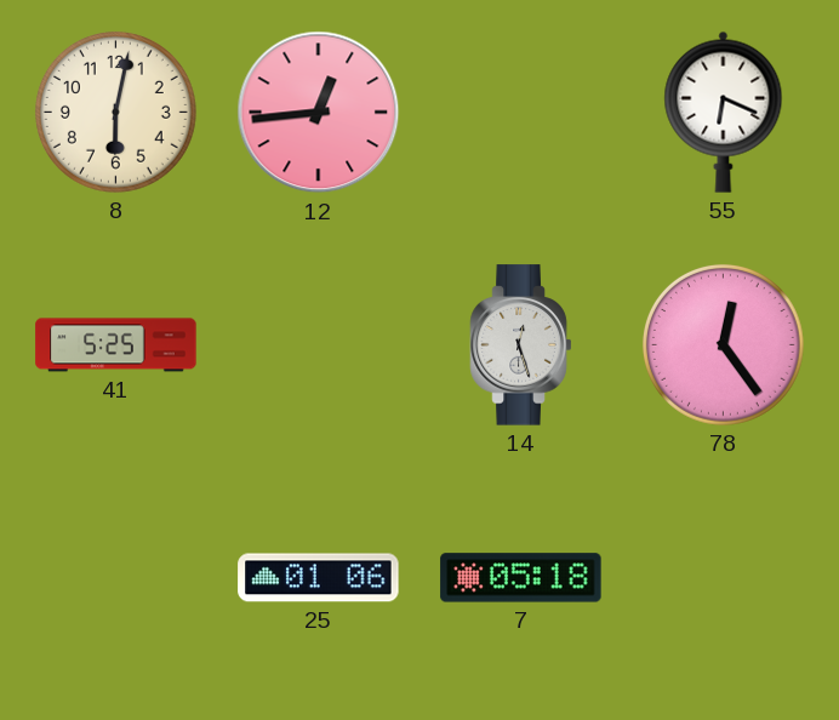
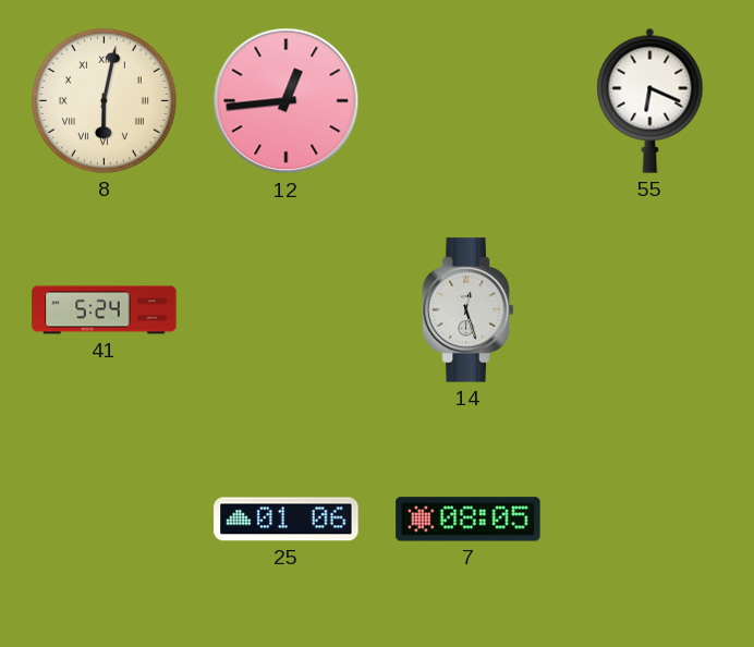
8 numerals: Arabic -> Roman
41: 5:25 -> 5:24
78: 12:24 -> none
7: 05:18 -> 08:05
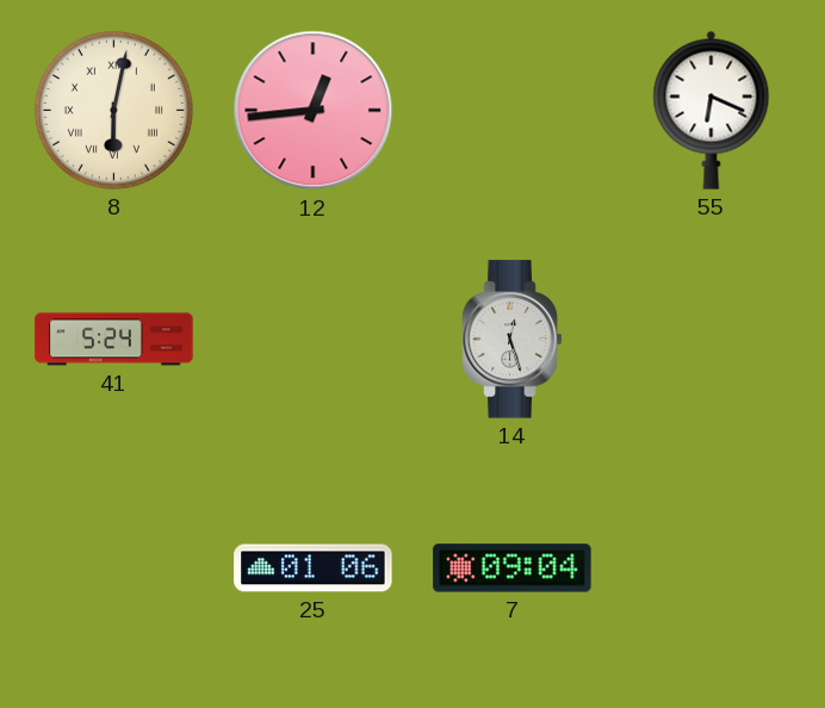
7: 08:05 -> 09:04
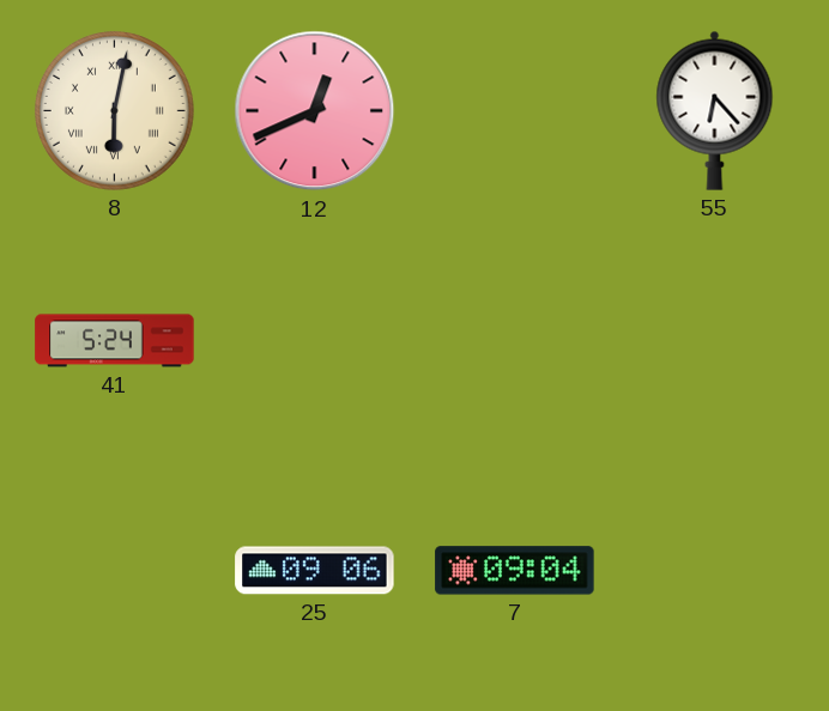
12: 12:44 -> 12:41
55: 6:19 -> 6:23
14: 12:27 -> none
25: 01:06 -> 09:06
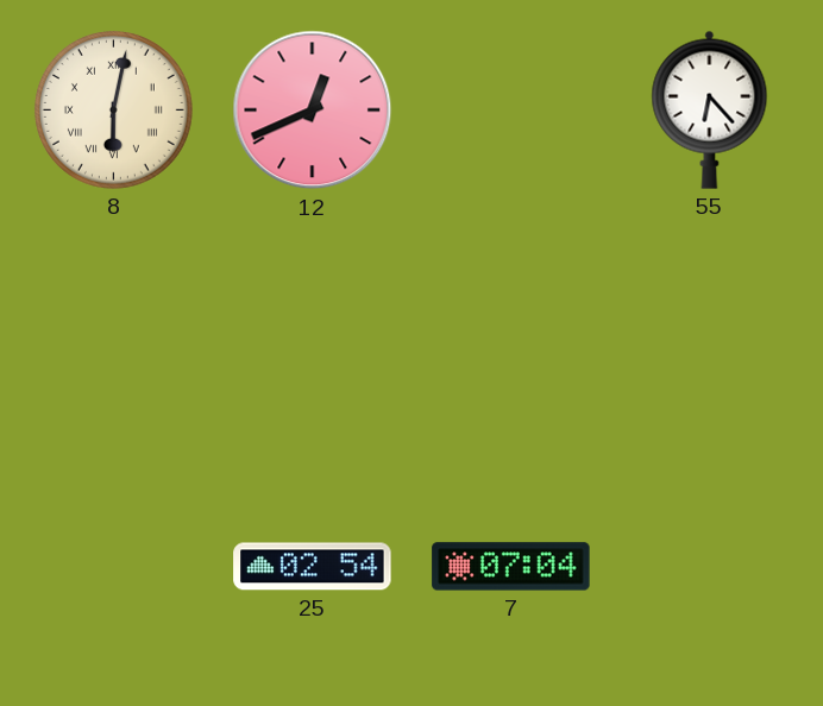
41: 5:24 -> none
25: 09:06 -> 02:54
7: 09:04 -> 07:04
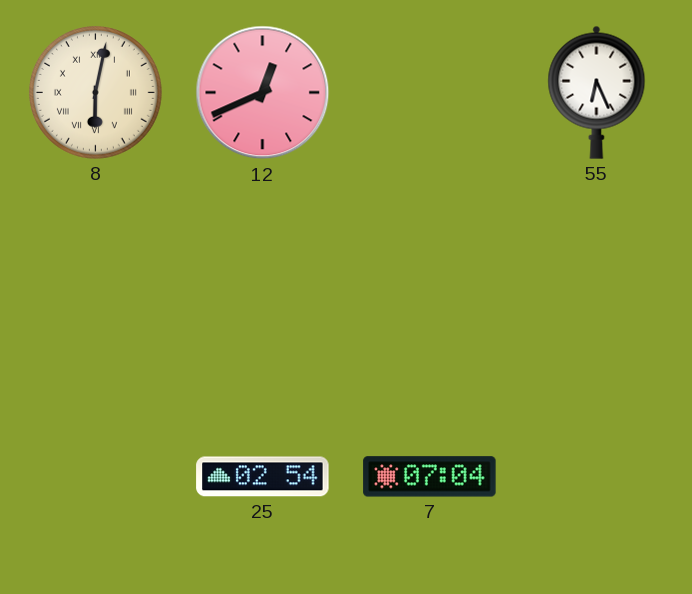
55: 6:23 -> 6:26
